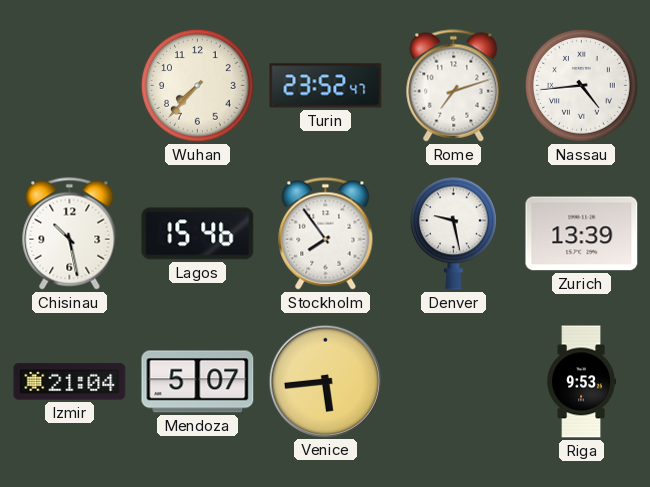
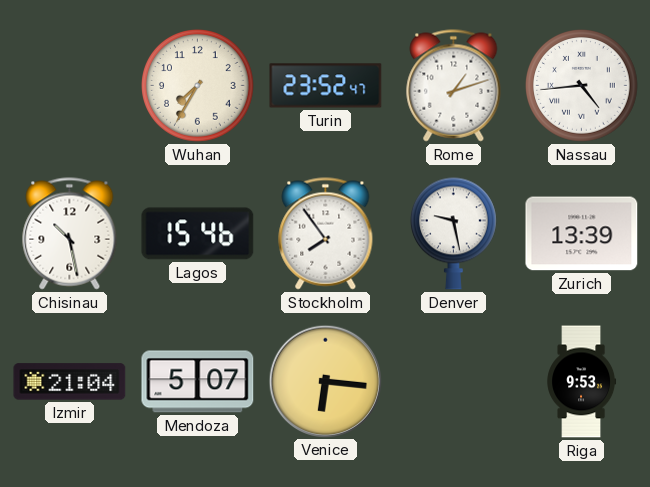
Wuhan: 7:37 -> 7:35
Rome: 7:12 -> 1:12
Venice: 5:44 -> 6:16
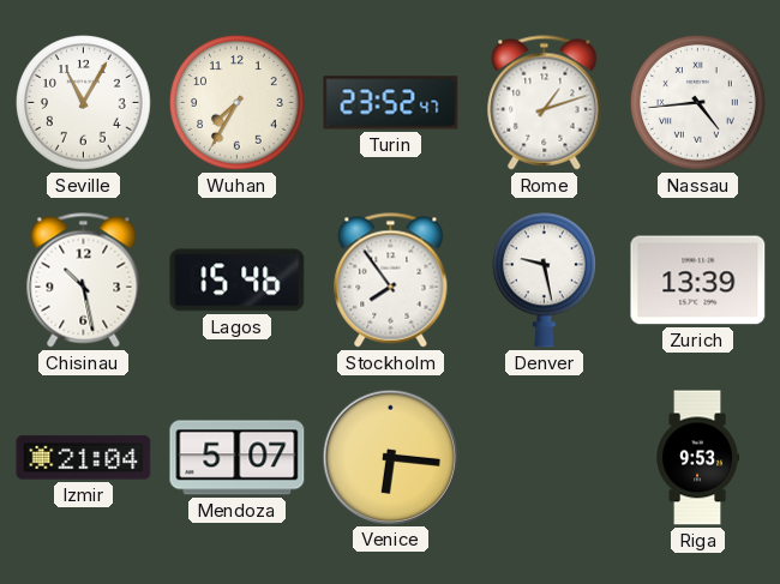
Seville: none -> 11:05
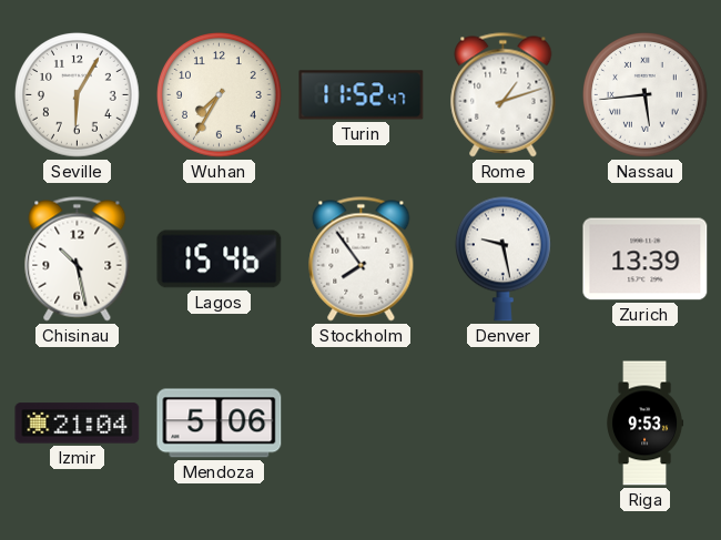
Seville: 11:05 -> 6:05
Turin: 23:52 -> 11:52
Nassau: 4:44 -> 5:44
Mendoza: 5:07 -> 5:06
Venice: 6:16 -> none
